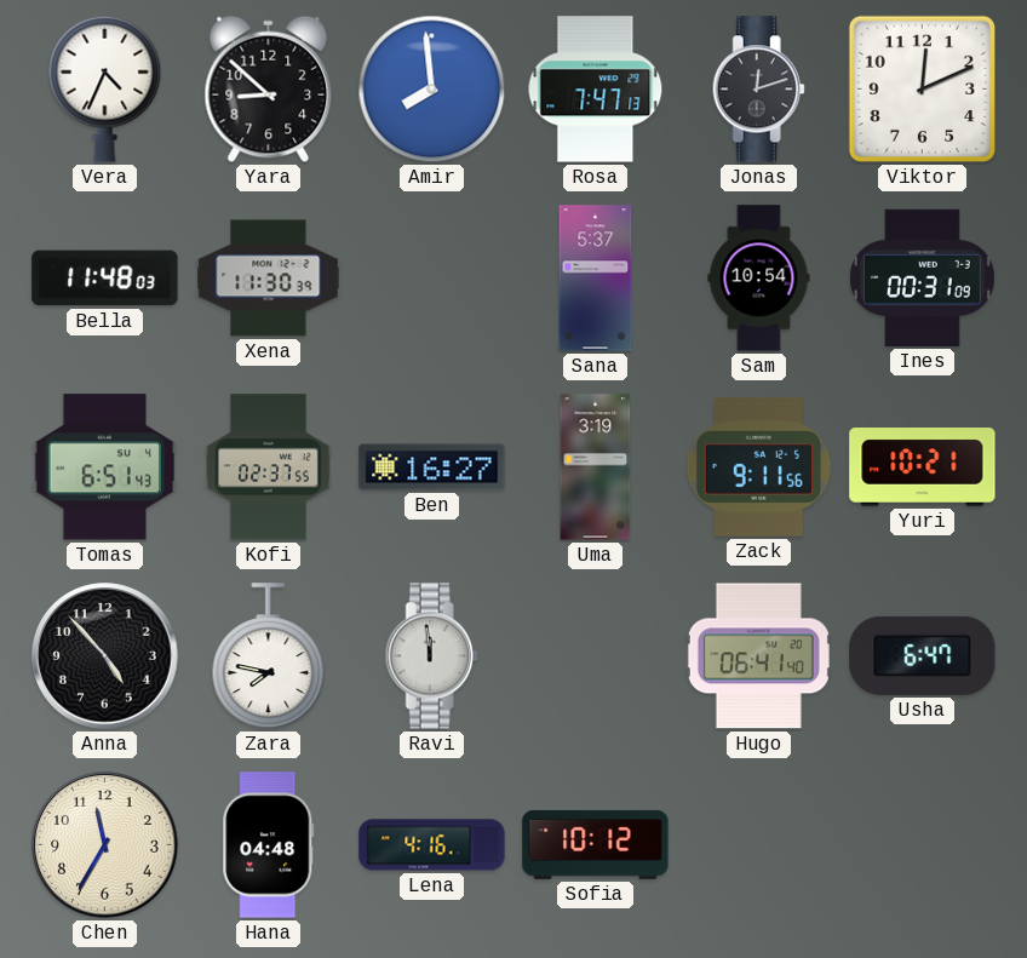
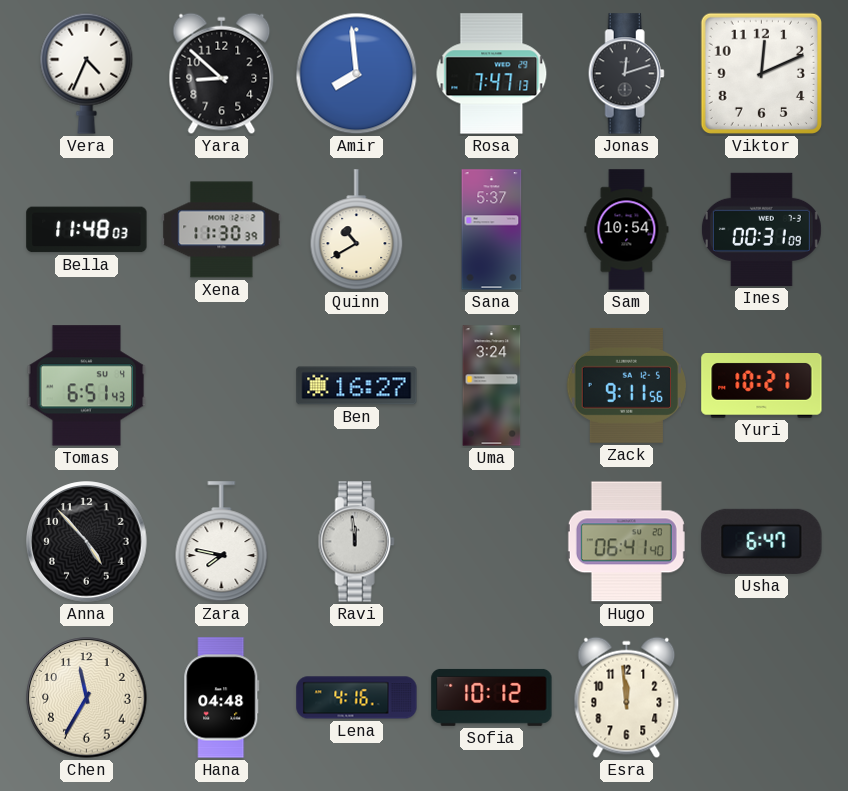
Quinn: none -> 10:40
Kofi: 02:37 -> none
Uma: 3:19 -> 3:24
Esra: none -> 11:59
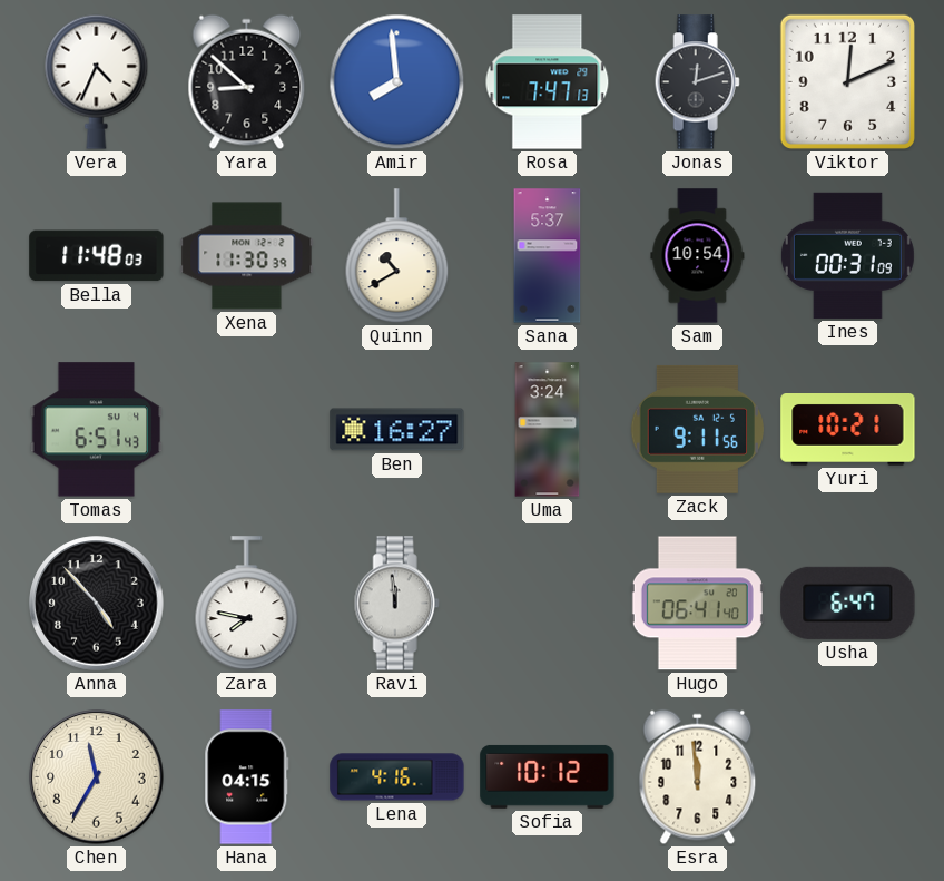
Hana: 04:48 -> 04:15
